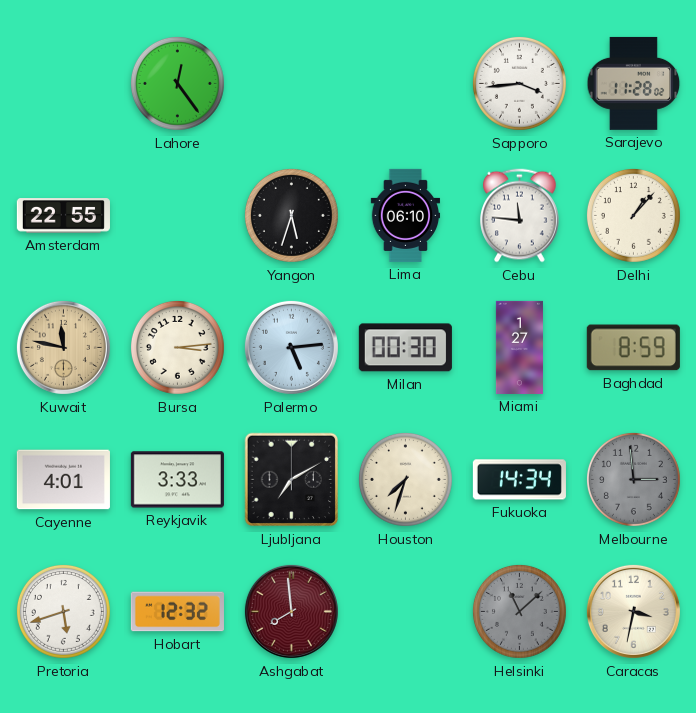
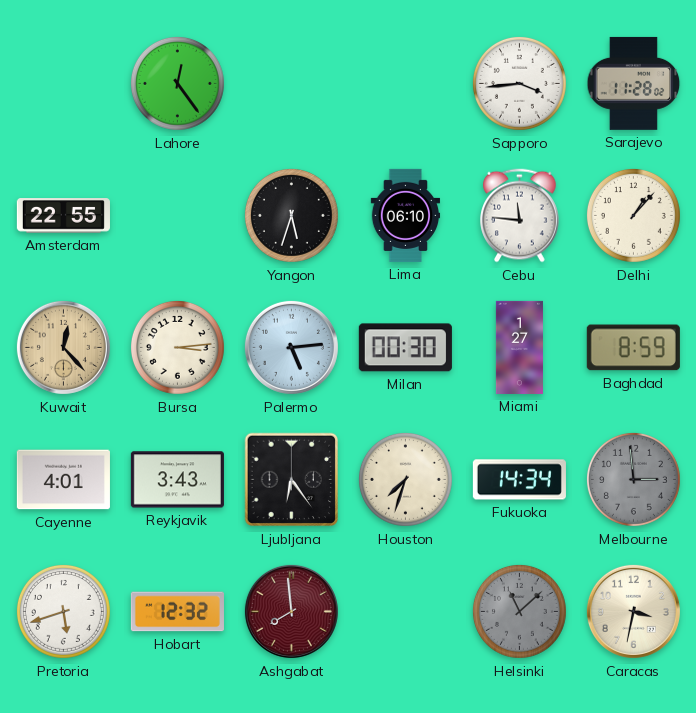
Kuwait: 11:47 -> 12:23
Reykjavik: 3:33 -> 3:43
Ljubljana: 7:10 -> 6:24
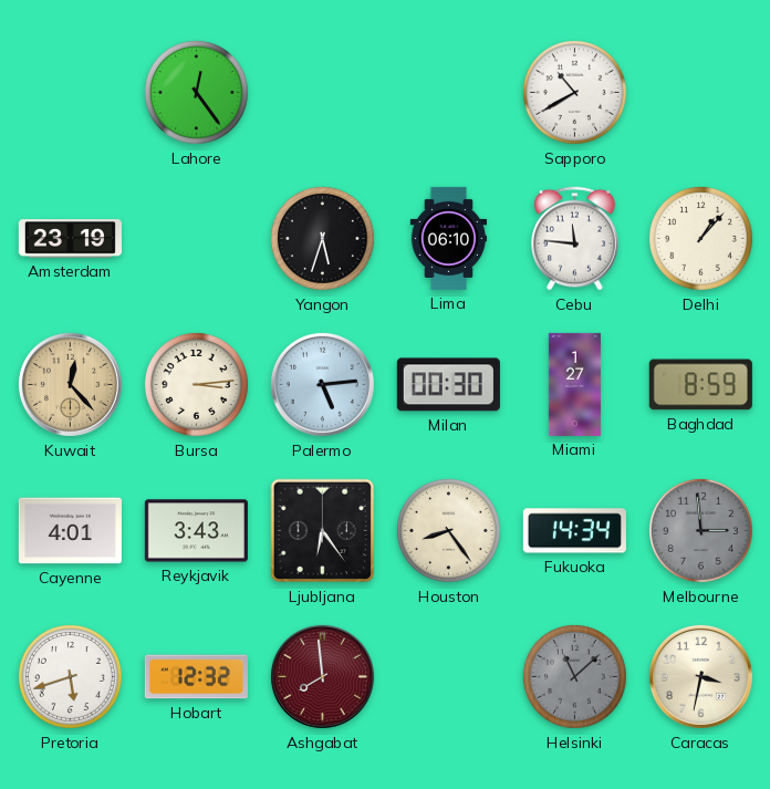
Sapporo: 3:44 -> 10:40
Sarajevo: 11:28 -> none
Amsterdam: 22:55 -> 23:19
Houston: 7:33 -> 8:24
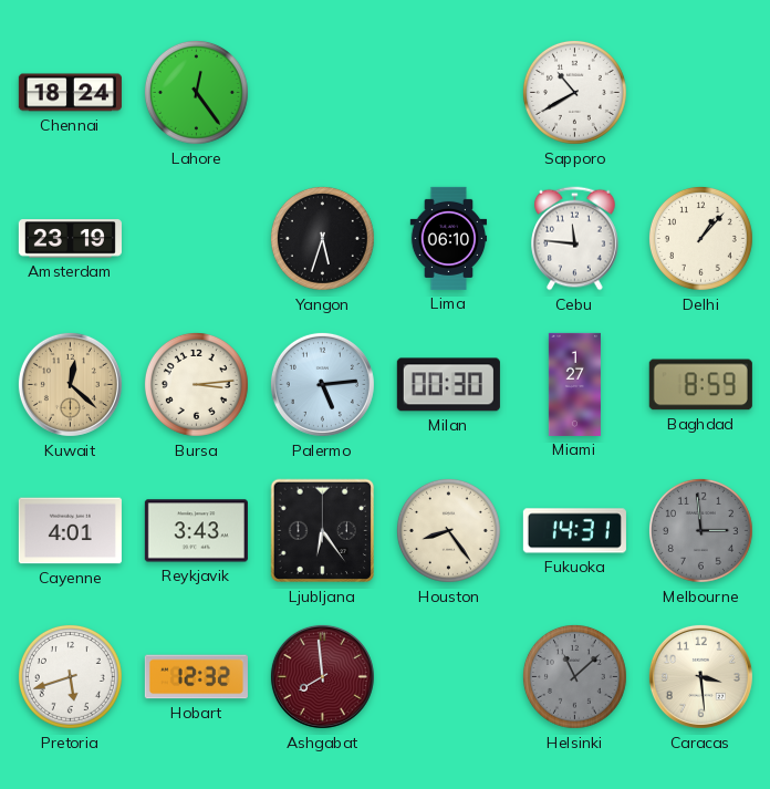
Chennai: none -> 18:24
Kuwait: 12:23 -> 12:22
Fukuoka: 14:34 -> 14:31
Caracas: 3:32 -> 3:29
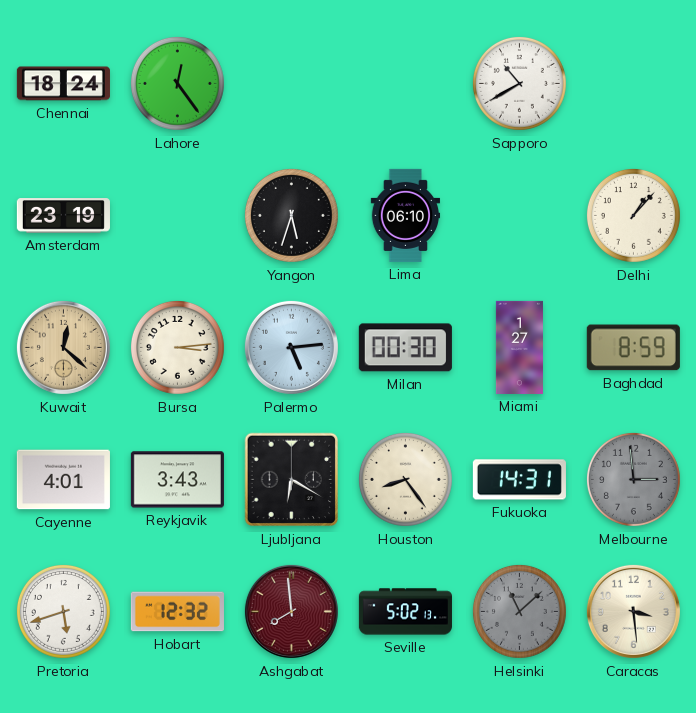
Cebu: 11:46 -> none
Ljubljana: 6:24 -> 6:20
Seville: none -> 5:02
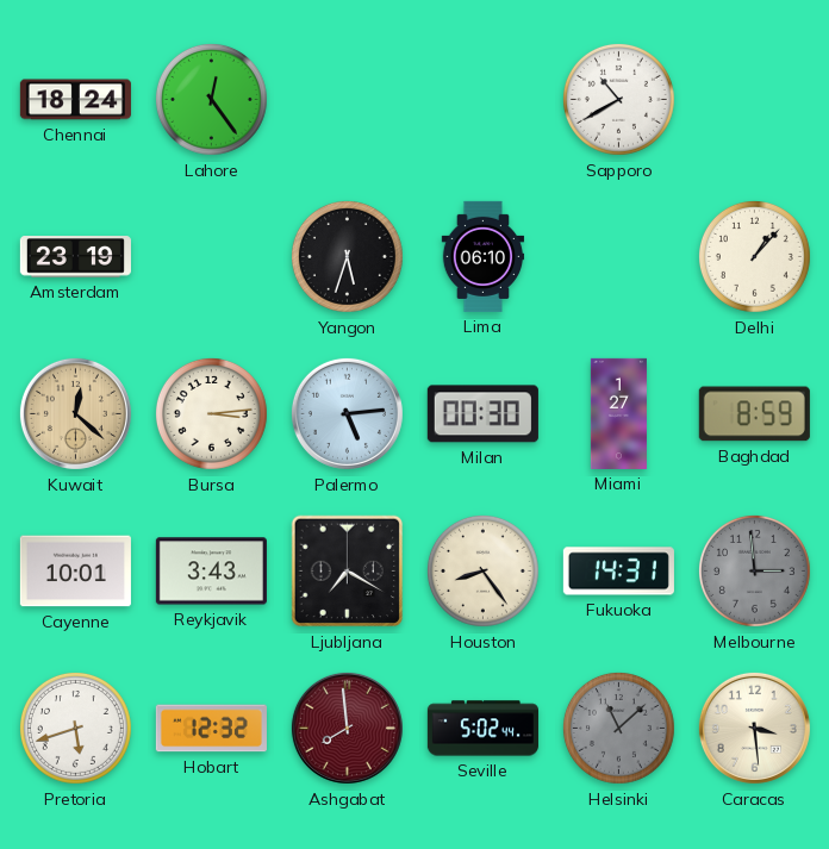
Cayenne: 4:01 -> 10:01
Ljubljana: 6:20 -> 7:20
Seville: 5:02:13 -> 5:02:44
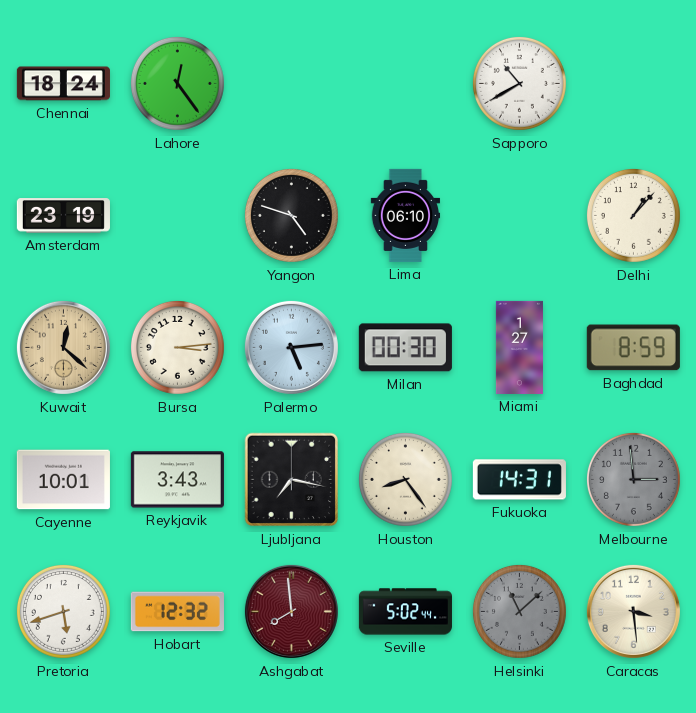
Yangon: 5:33 -> 4:48
Ljubljana: 7:20 -> 7:17
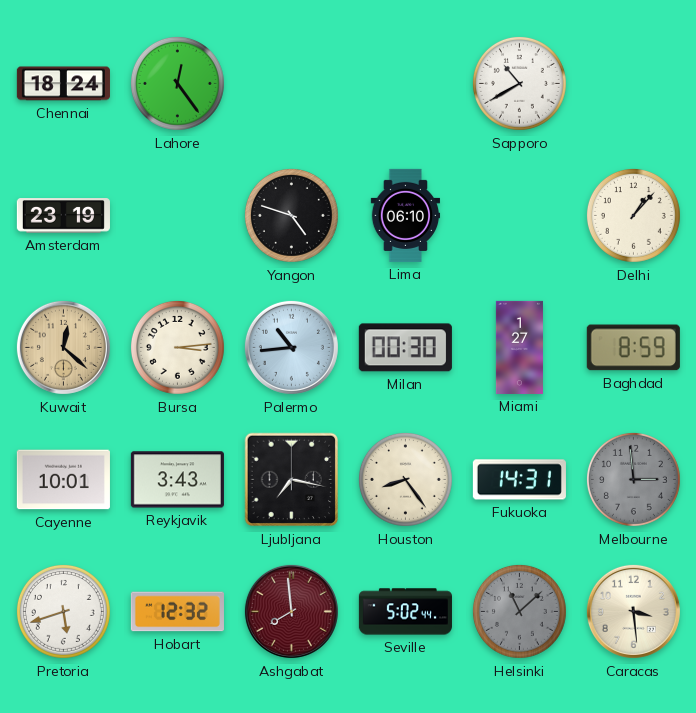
Palermo: 5:14 -> 10:44
